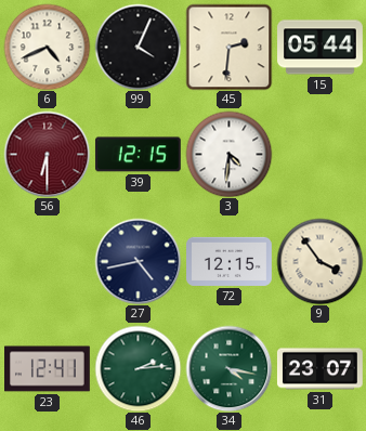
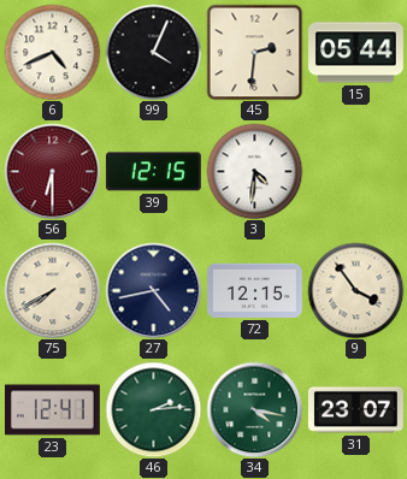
75: none -> 7:40
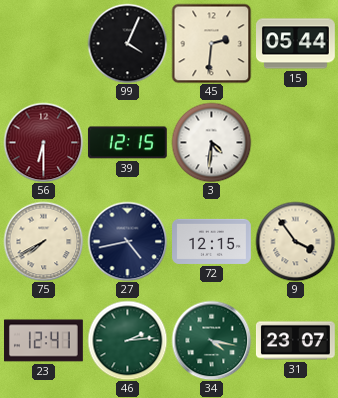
6: 4:41 -> none
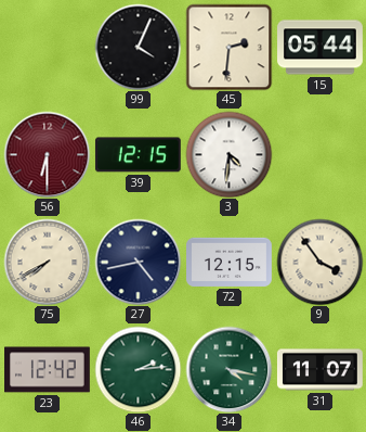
23: 12:41 -> 12:42
31: 23:07 -> 11:07
